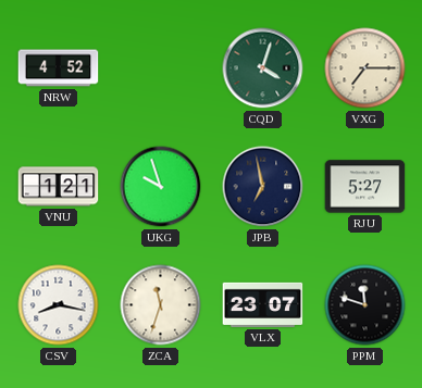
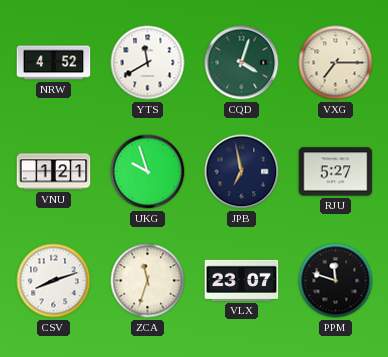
YTS: none -> 11:40
CSV: 8:17 -> 8:12
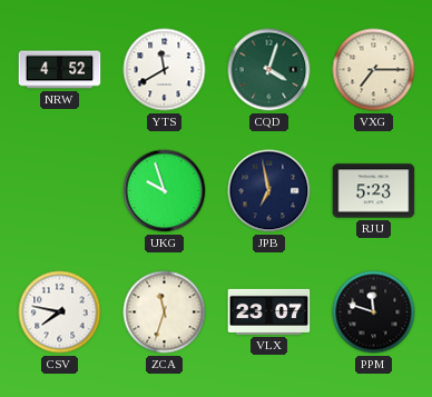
VNU: 1:21 -> none
RJU: 5:27 -> 5:23
CSV: 8:12 -> 7:47
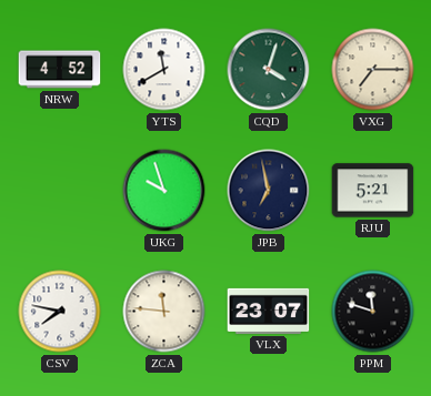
RJU: 5:23 -> 5:21
ZCA: 11:33 -> 11:46
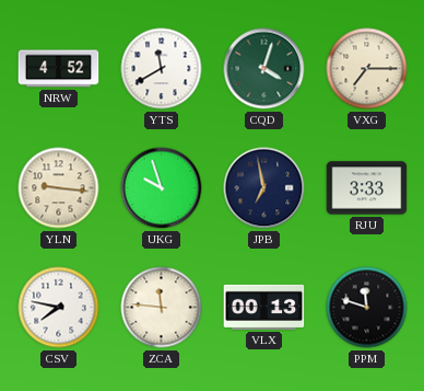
YLN: none -> 9:16
RJU: 5:21 -> 3:33
VLX: 23:07 -> 00:13
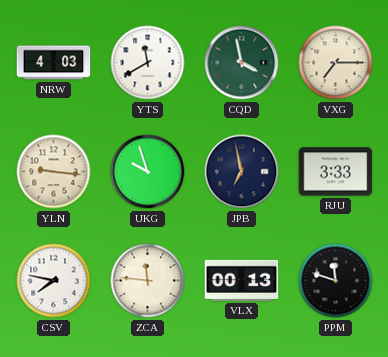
NRW: 4:52 -> 4:03
CQD: 4:03 -> 3:58
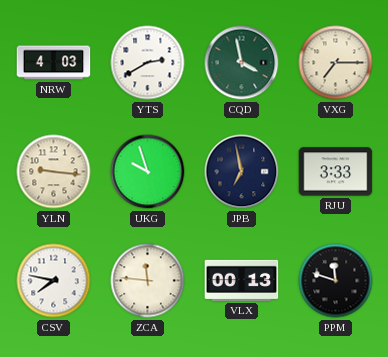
YTS: 11:40 -> 2:40
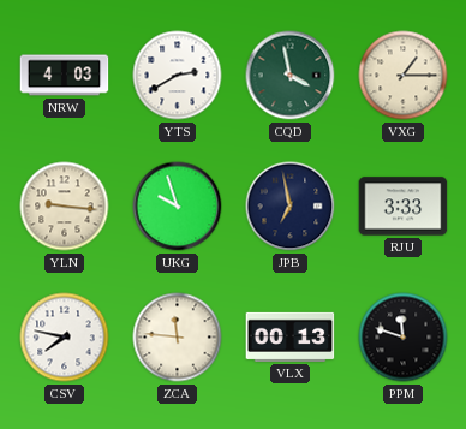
VXG: 7:15 -> 1:15
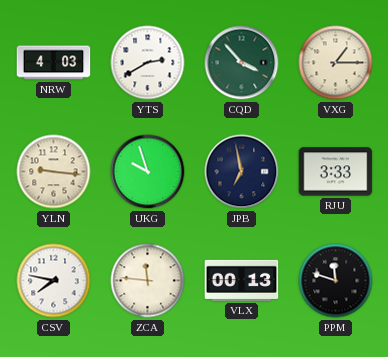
CQD: 3:58 -> 3:53
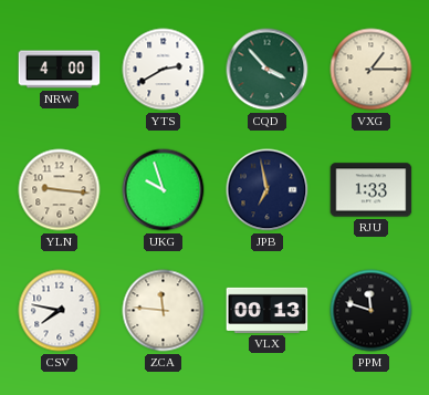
NRW: 4:03 -> 4:00
RJU: 3:33 -> 1:33
